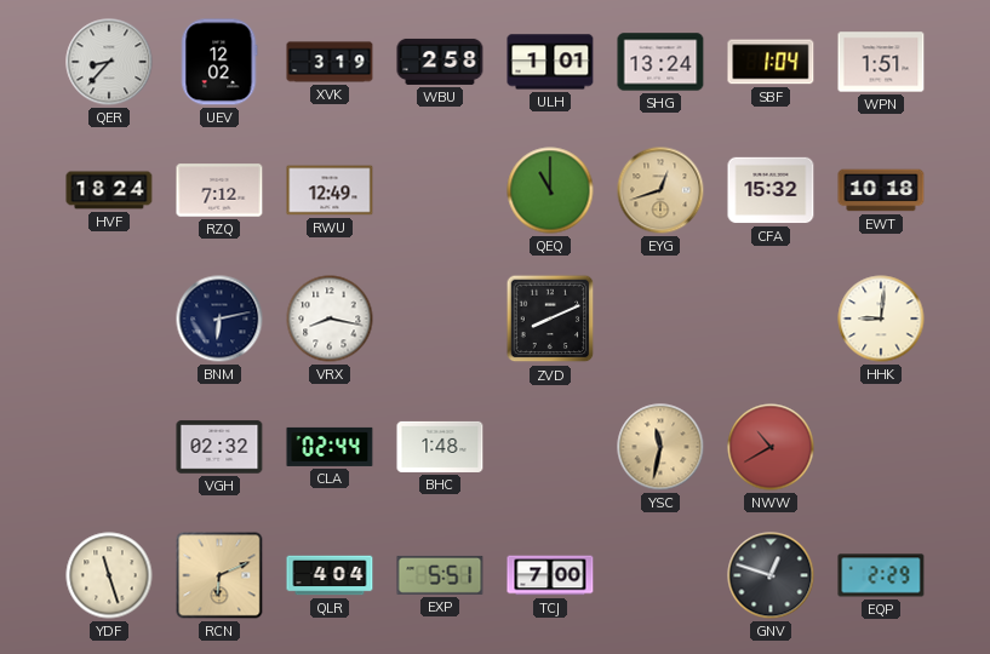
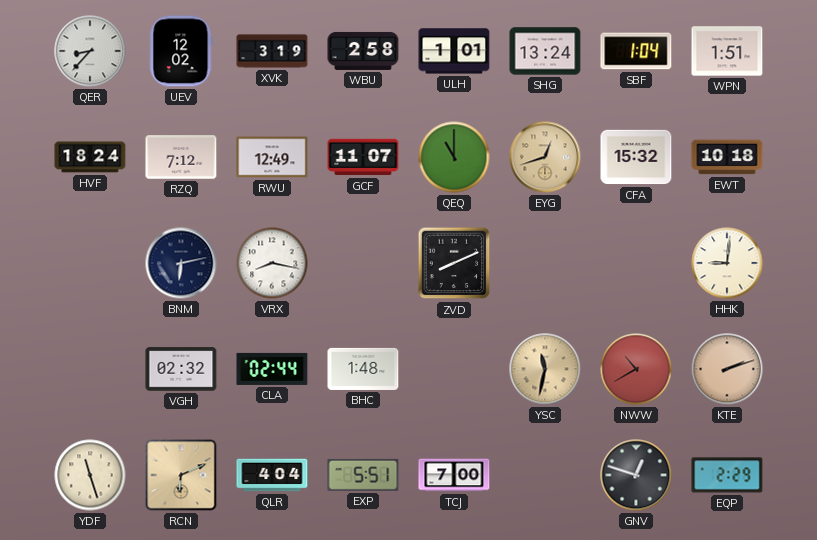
GCF: none -> 11:07
KTE: none -> 2:12
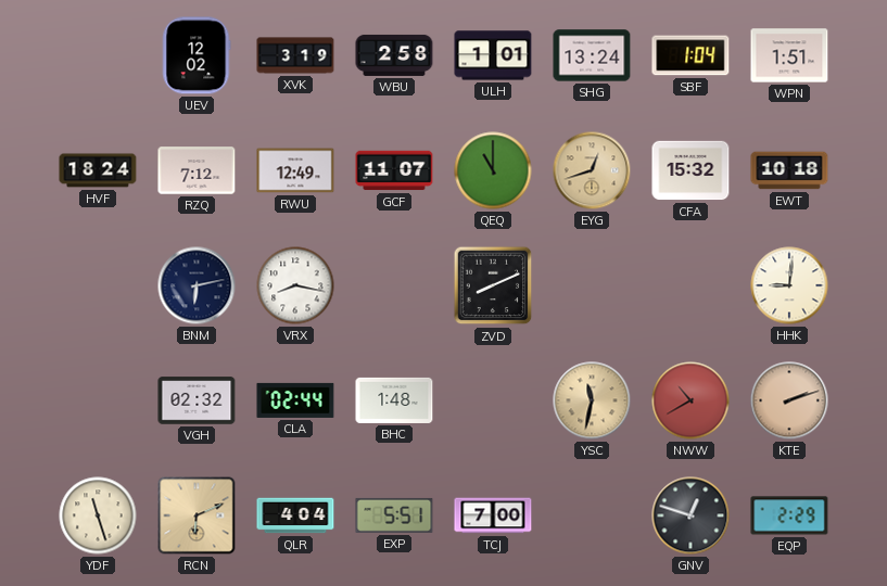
QER: 8:37 -> none
